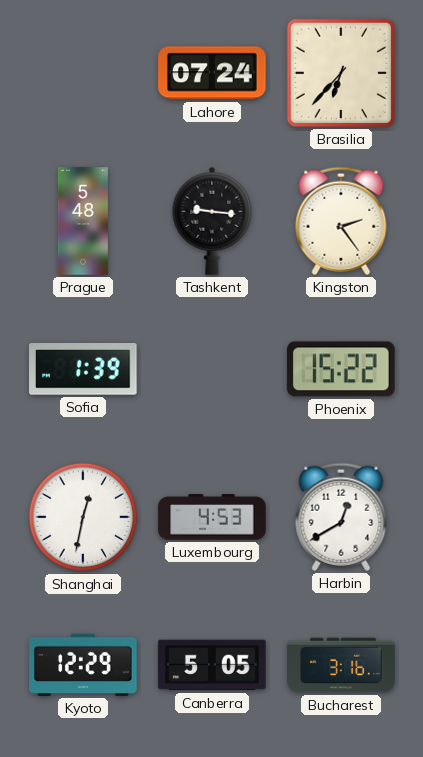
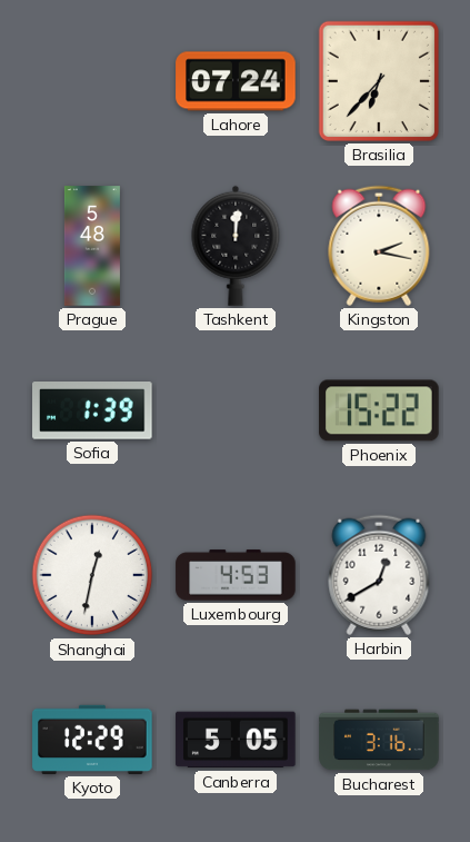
Tashkent: 9:16 -> 12:01
Kingston: 2:24 -> 2:17
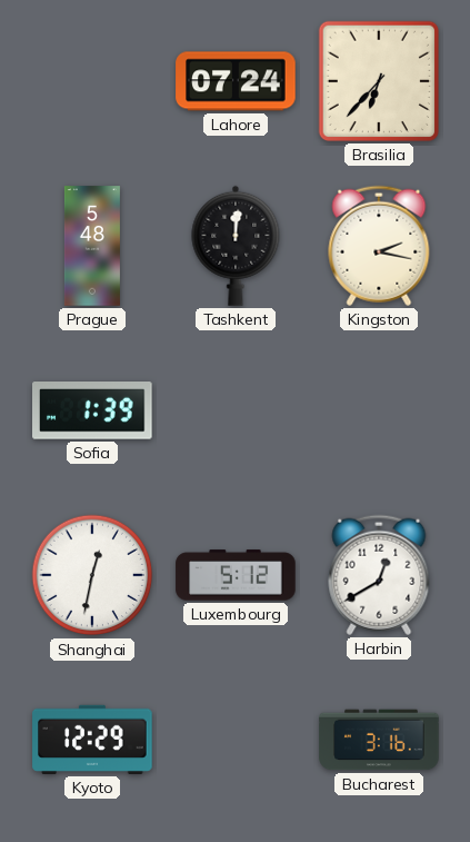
Phoenix: 15:22 -> none
Luxembourg: 4:53 -> 5:12
Canberra: 5:05 -> none
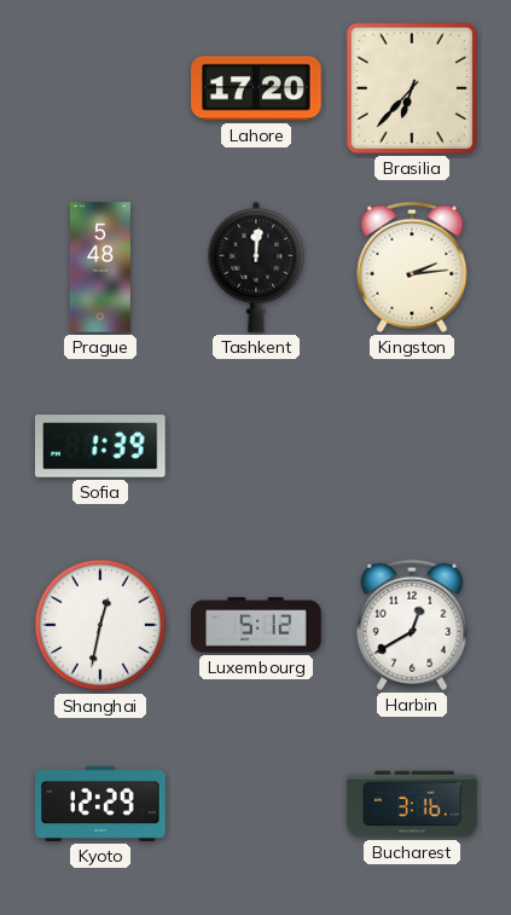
Lahore: 07:24 -> 17:20
Kingston: 2:17 -> 2:14
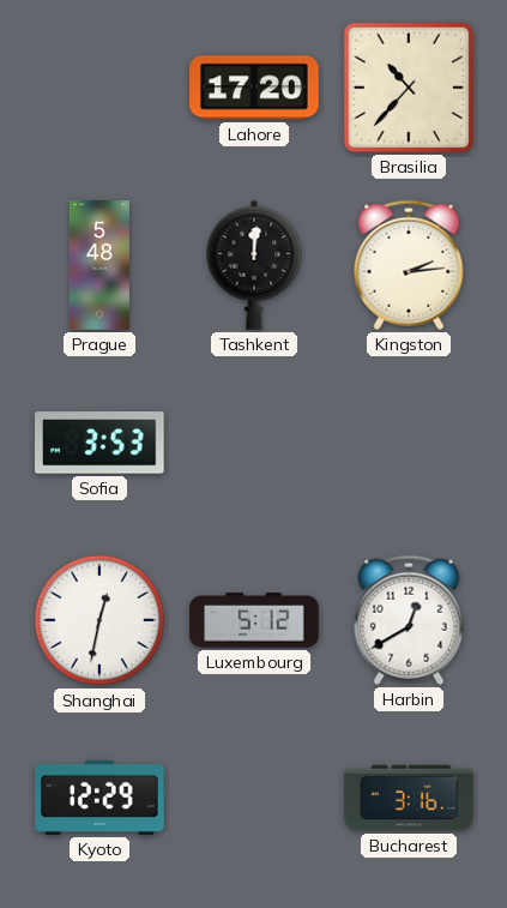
Brasilia: 6:37 -> 10:37
Sofia: 1:39 -> 3:53
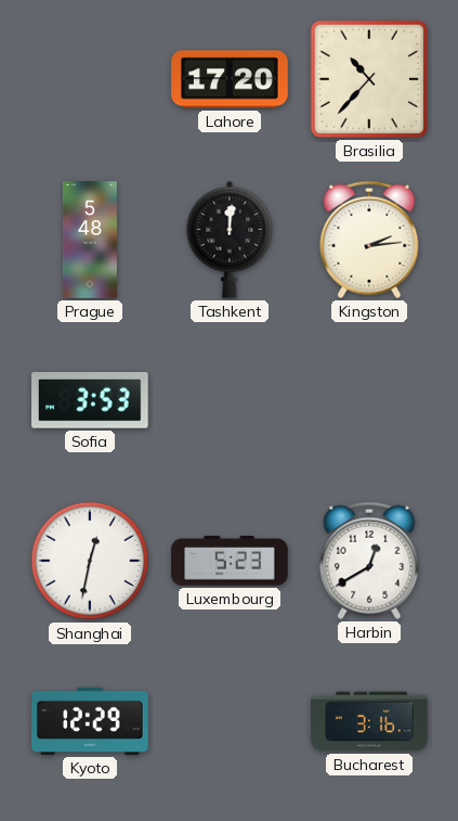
Luxembourg: 5:12 -> 5:23
